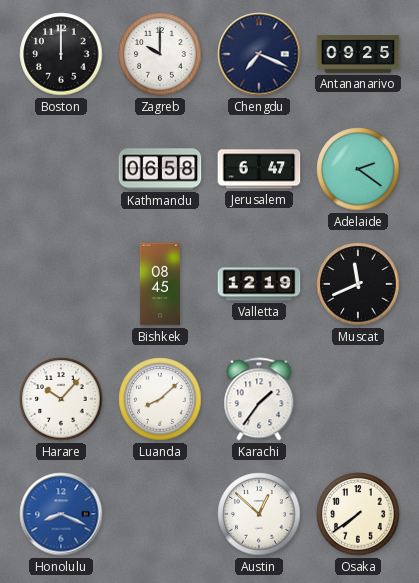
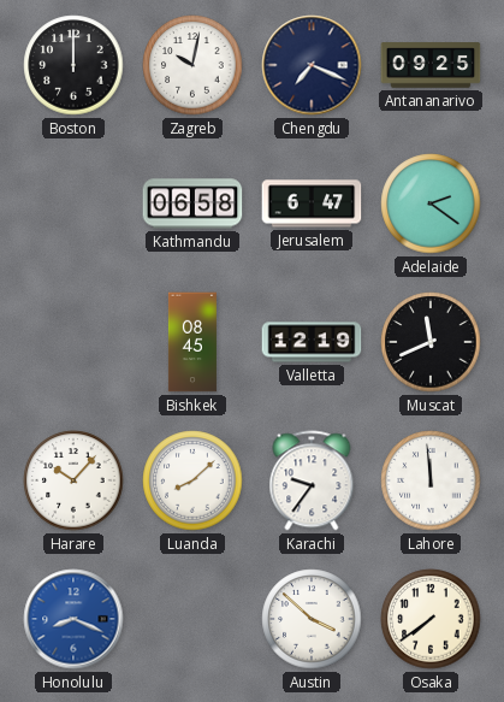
Zagreb: 10:00 -> 10:02
Karachi: 1:36 -> 9:36
Lahore: none -> 11:59
Austin: 12:52 -> 3:52
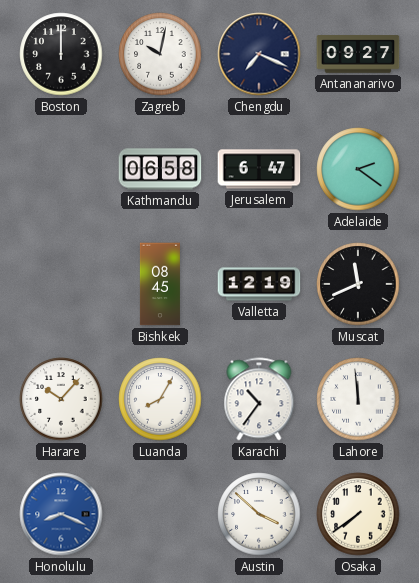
Antananarivo: 09:25 -> 09:27
Luanda: 8:08 -> 8:05
Karachi: 9:36 -> 10:36
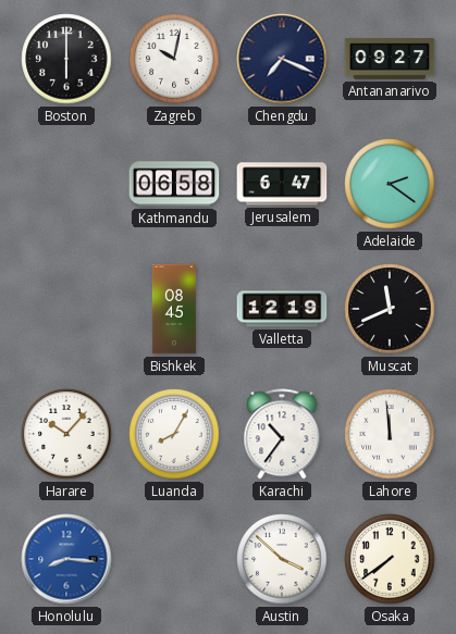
Boston: 12:00 -> 6:00
Honolulu: 8:19 -> 8:16
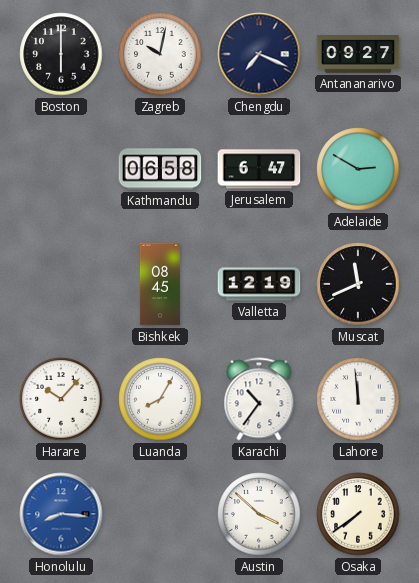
Adelaide: 2:21 -> 2:50
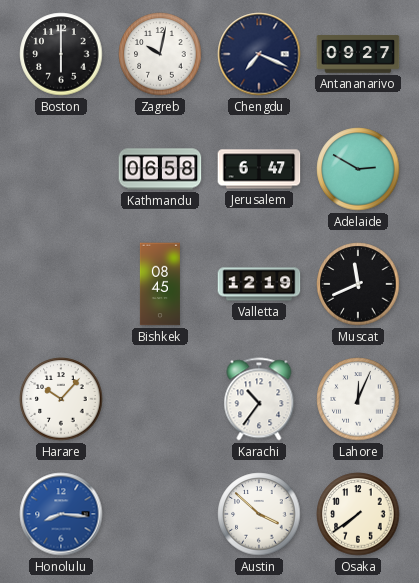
Luanda: 8:05 -> none
Lahore: 11:59 -> 12:04
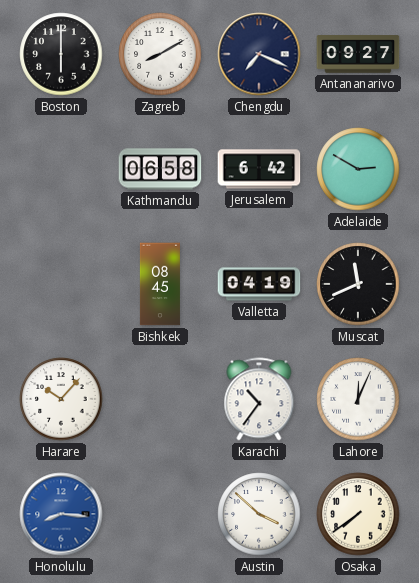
Zagreb: 10:02 -> 8:10
Jerusalem: 6:47 -> 6:42
Valletta: 12:19 -> 04:19
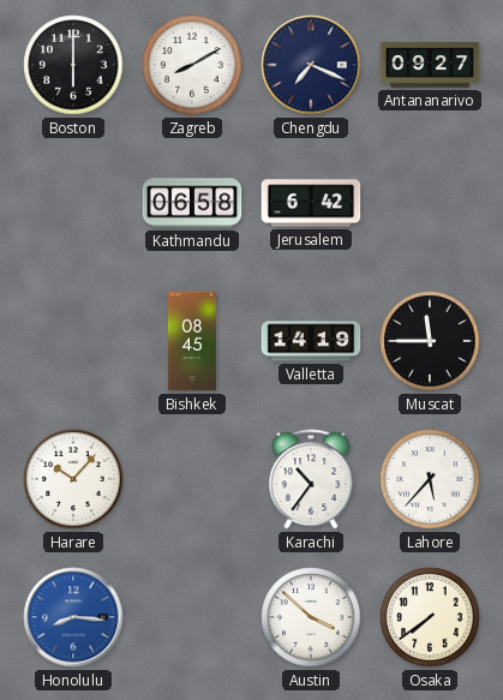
Adelaide: 2:50 -> none
Valletta: 04:19 -> 14:19
Muscat: 11:41 -> 11:45
Lahore: 12:04 -> 5:37
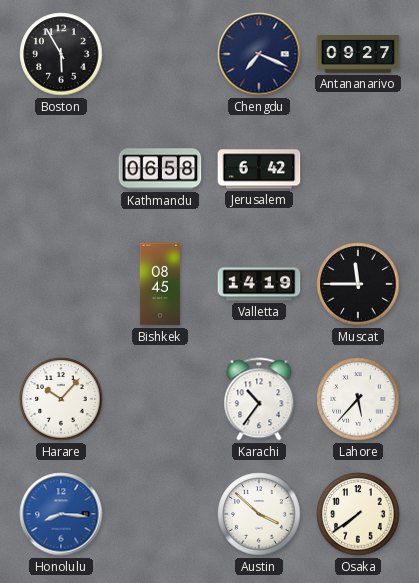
Boston: 6:00 -> 5:55
Zagreb: 8:10 -> none
